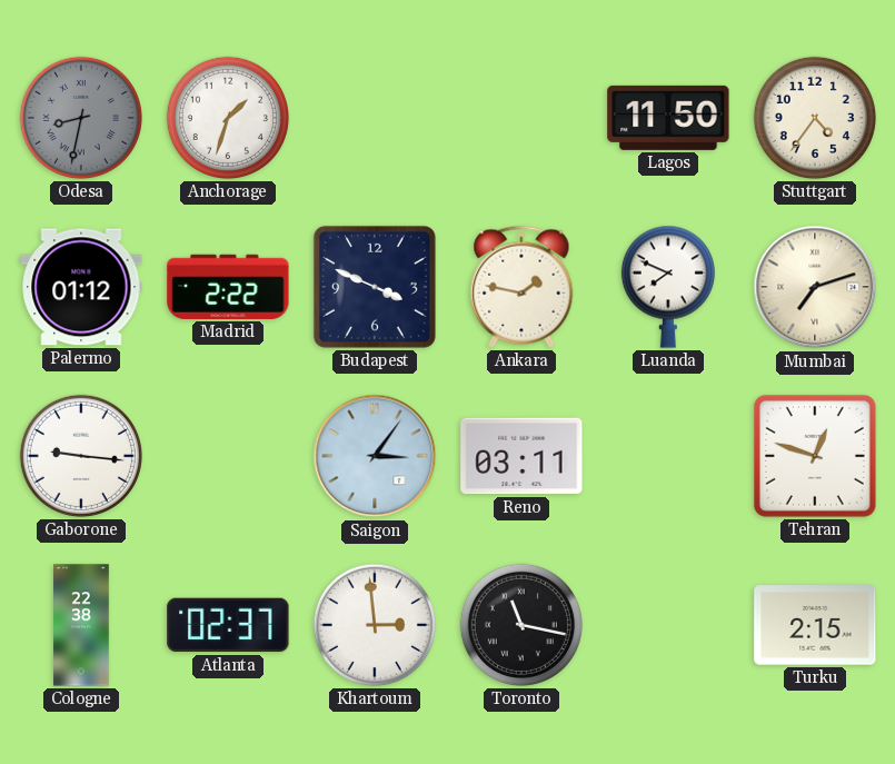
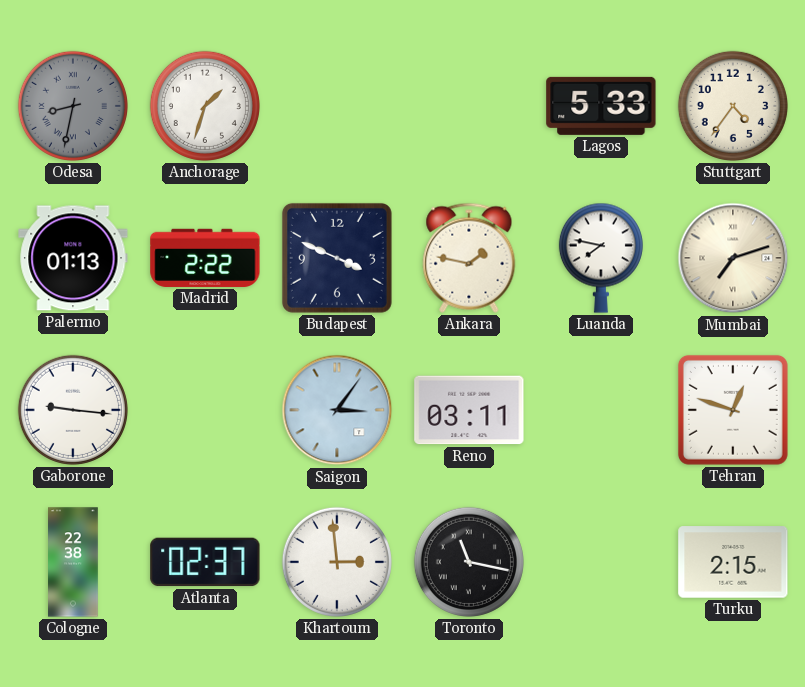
Lagos: 11:50 -> 5:33
Palermo: 01:12 -> 01:13
Luanda: 7:49 -> 7:47
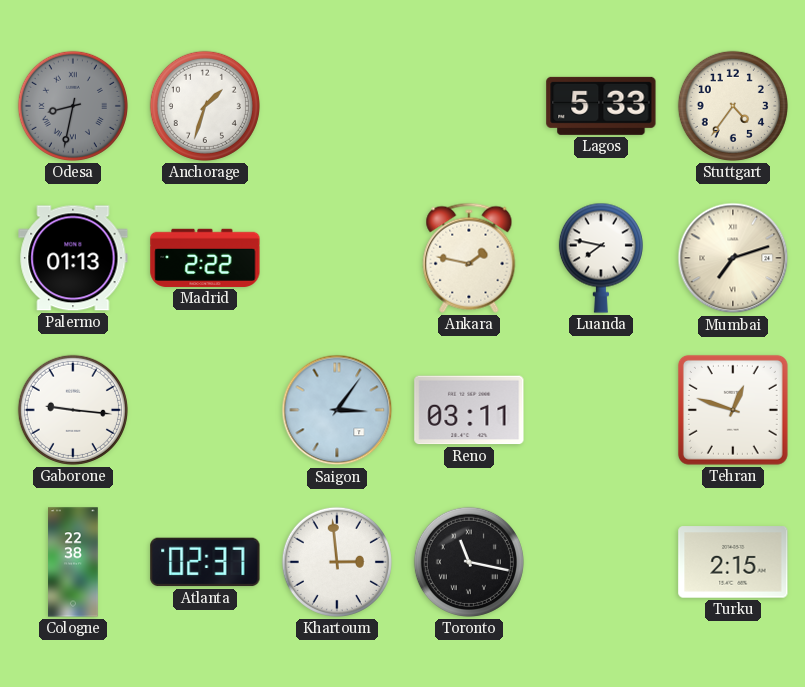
Budapest: 3:49 -> none
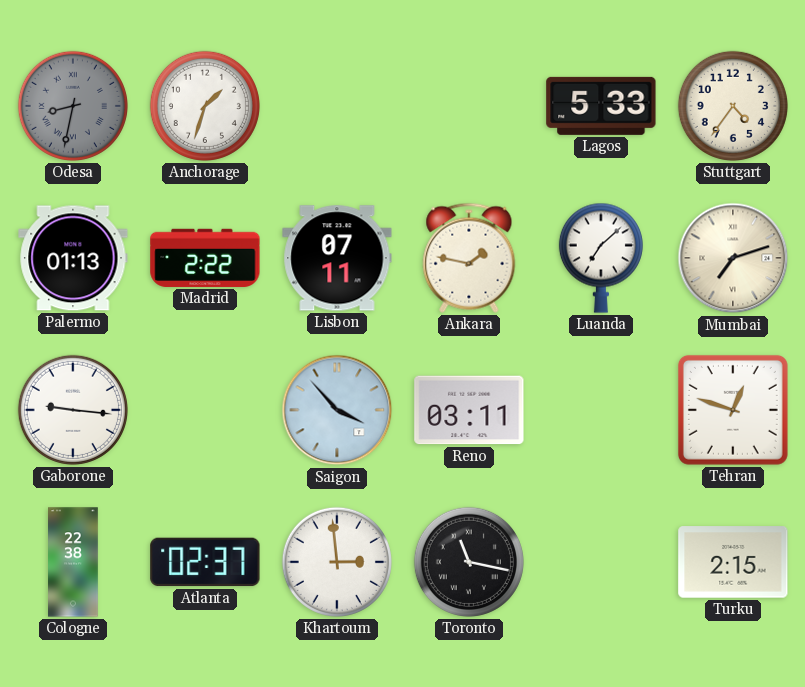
Lisbon: none -> 07:11
Luanda: 7:47 -> 7:08
Saigon: 3:06 -> 3:53
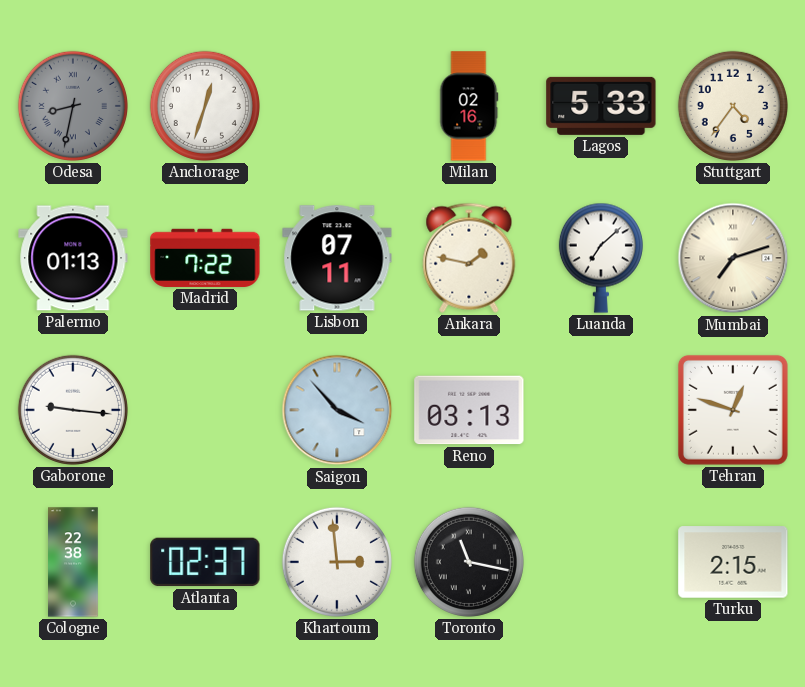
Anchorage: 1:33 -> 12:33
Milan: none -> 02:16
Madrid: 2:22 -> 7:22
Reno: 03:11 -> 03:13
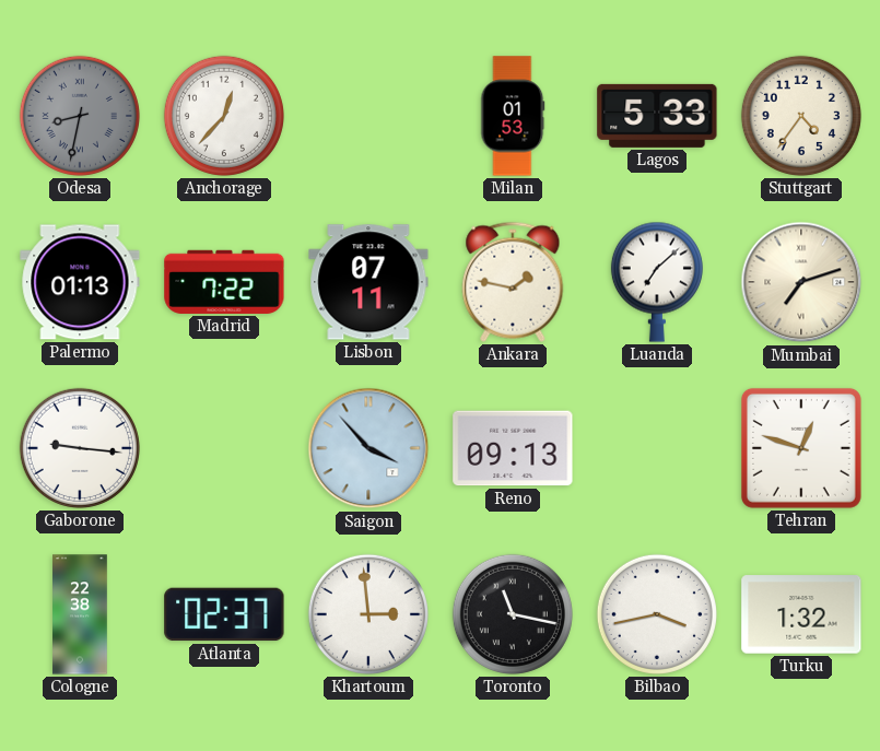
Anchorage: 12:33 -> 12:37
Milan: 02:16 -> 01:53
Reno: 03:13 -> 09:13
Bilbao: none -> 3:43
Turku: 2:15 -> 1:32
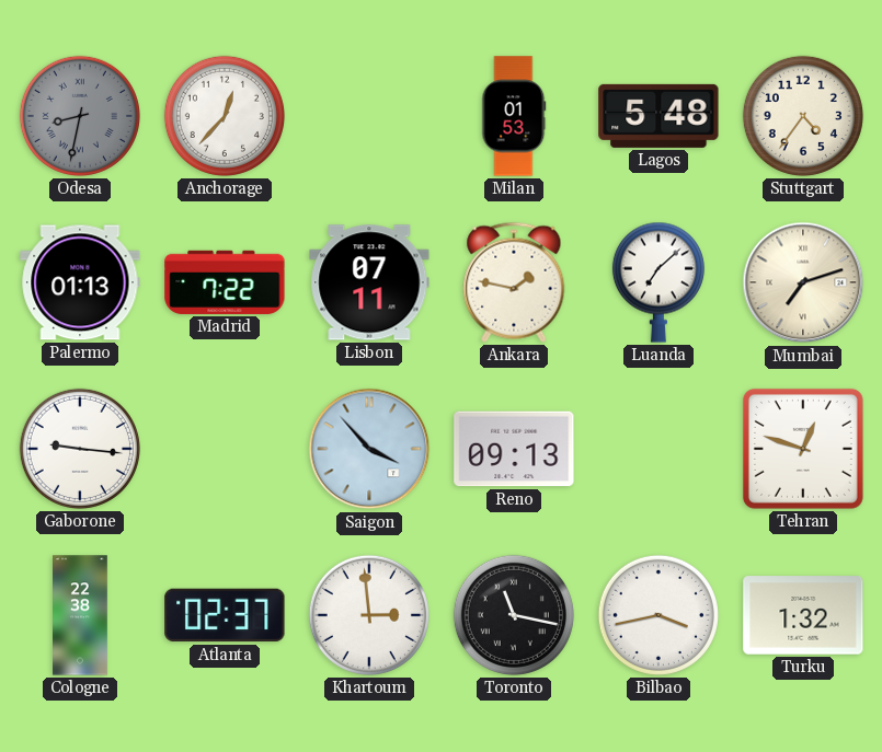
Lagos: 5:33 -> 5:48
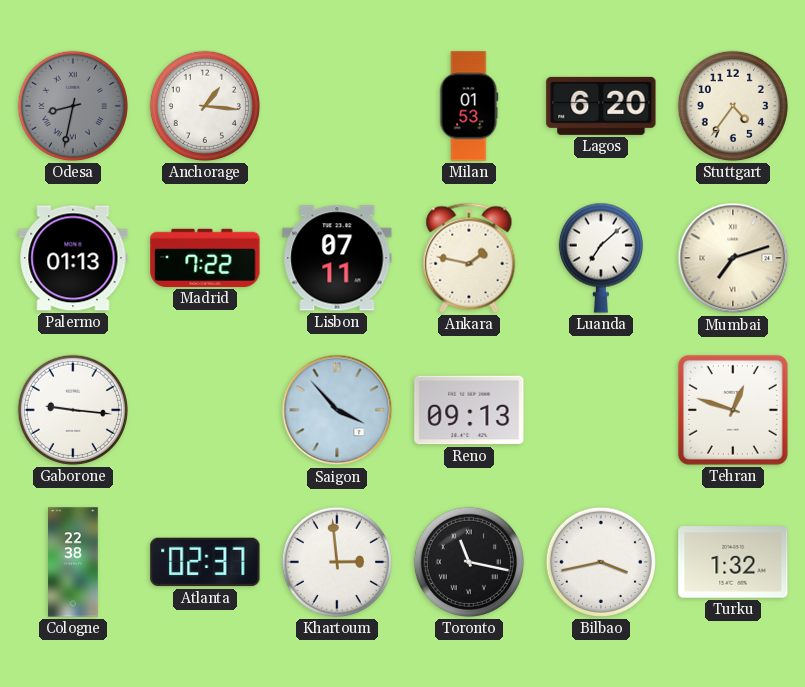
Anchorage: 12:37 -> 1:16
Lagos: 5:48 -> 6:20
